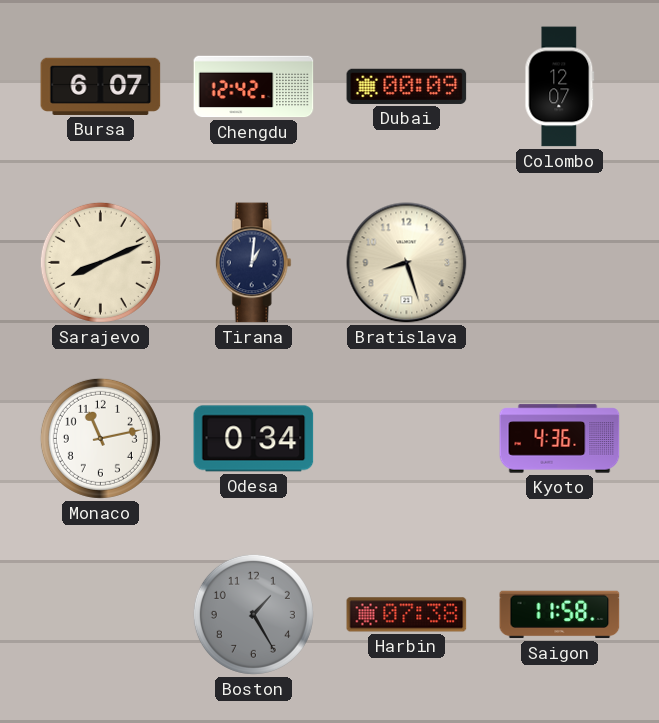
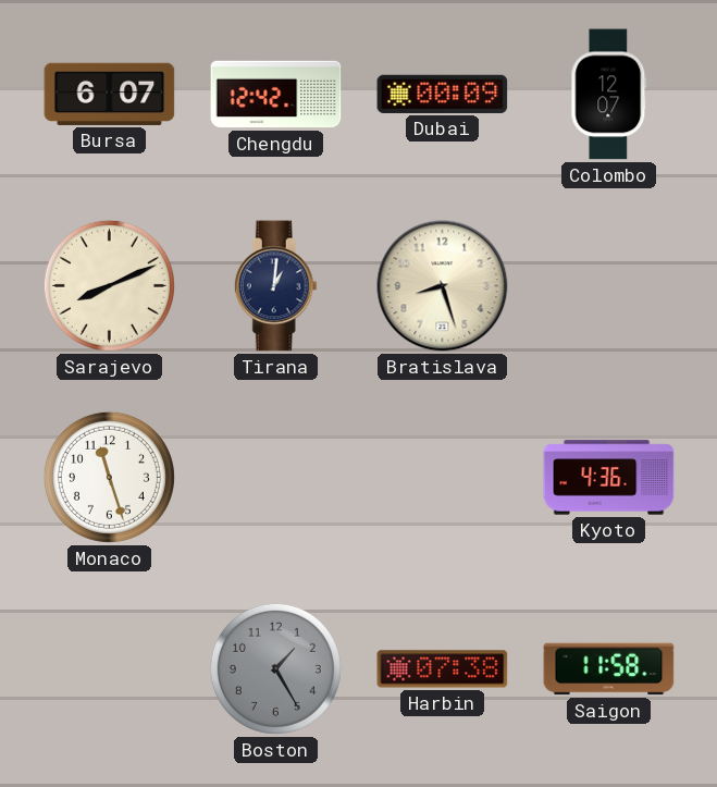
Monaco: 11:13 -> 11:27
Odesa: 0:34 -> none
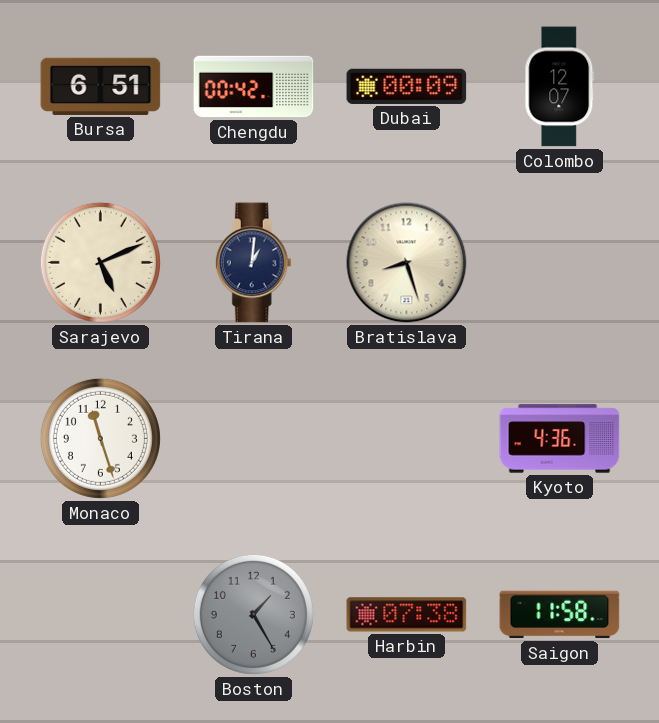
Bursa: 6:07 -> 6:51
Chengdu: 12:42 -> 00:42
Sarajevo: 8:11 -> 5:11
